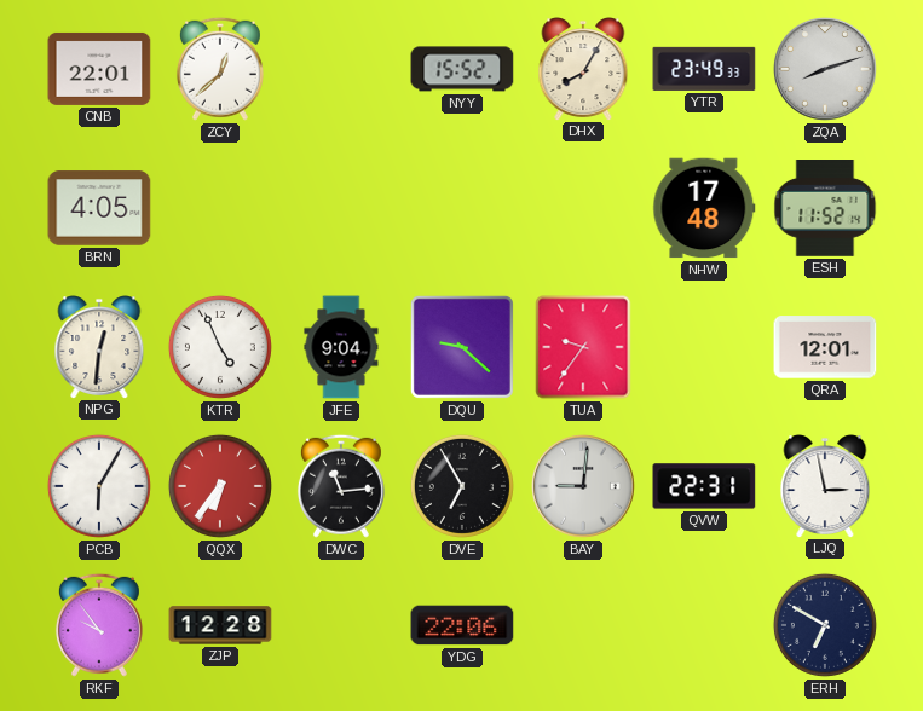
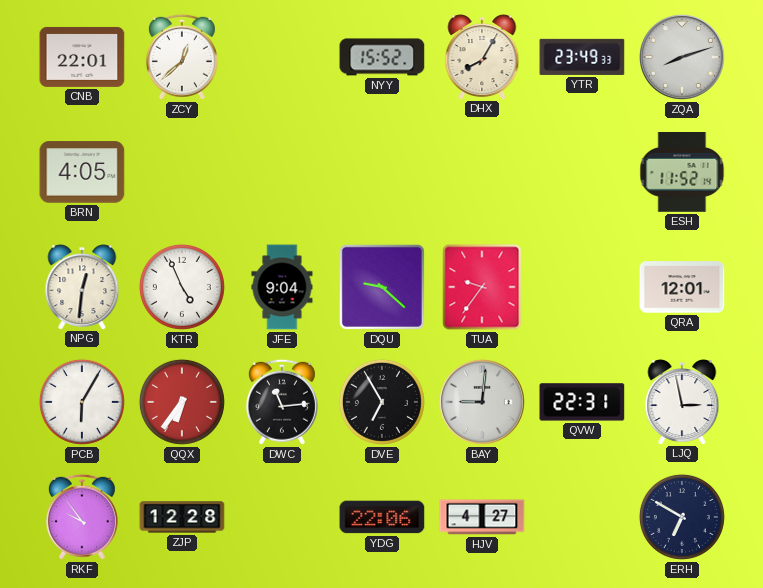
NHW: 17:48 -> none
HJV: none -> 4:27
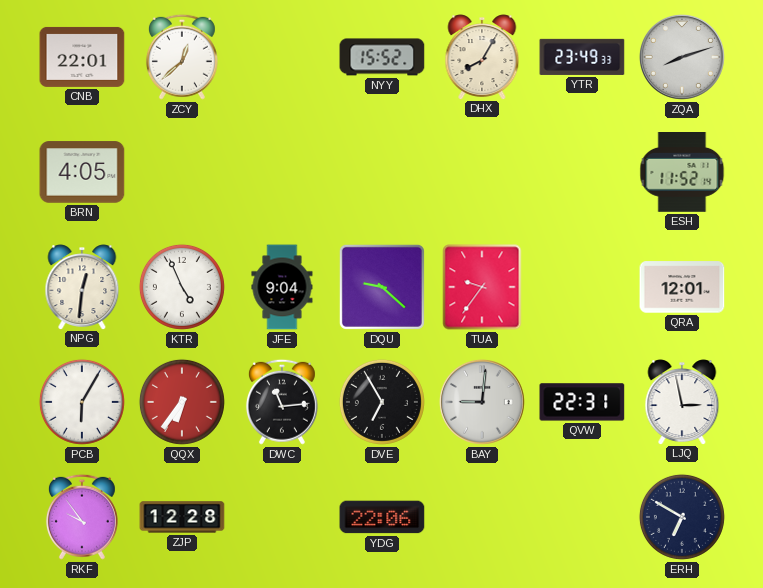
HJV: 4:27 -> none
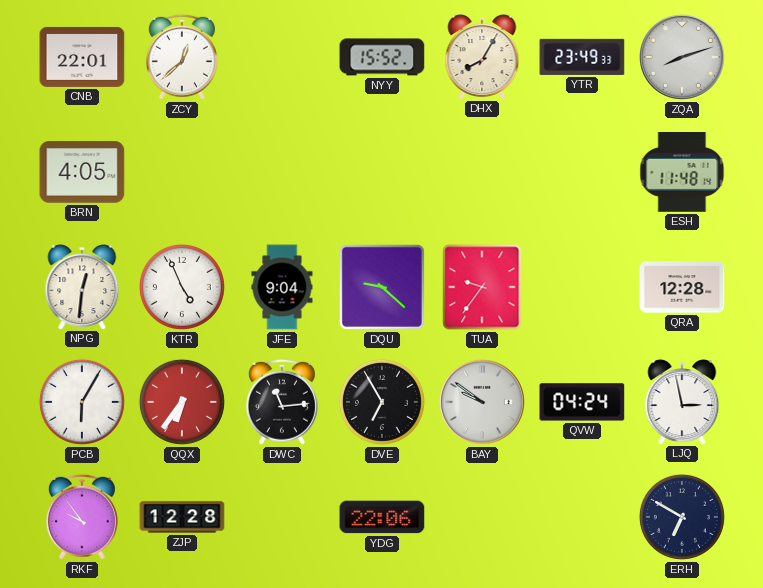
ESH: 11:52 -> 11:48
QRA: 12:01 -> 12:28
BAY: 9:01 -> 9:51
QVW: 22:31 -> 04:24
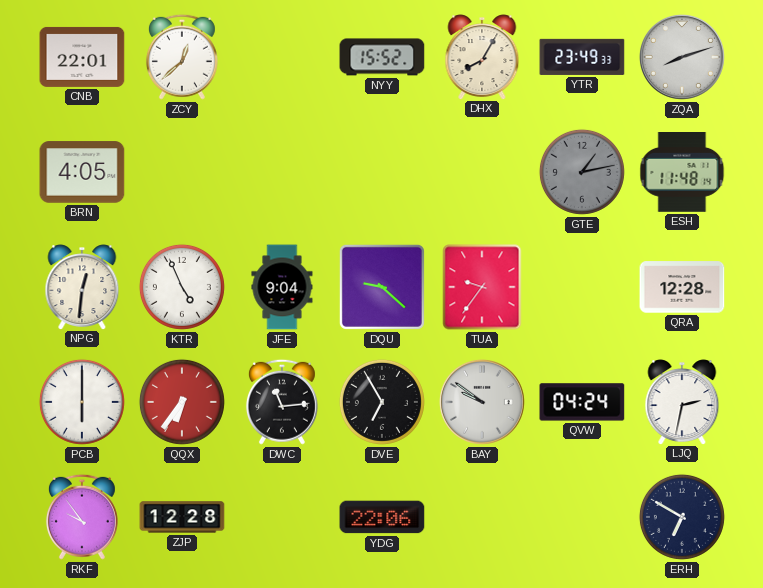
GTE: none -> 1:13
PCB: 6:05 -> 6:00
LJQ: 2:58 -> 2:32
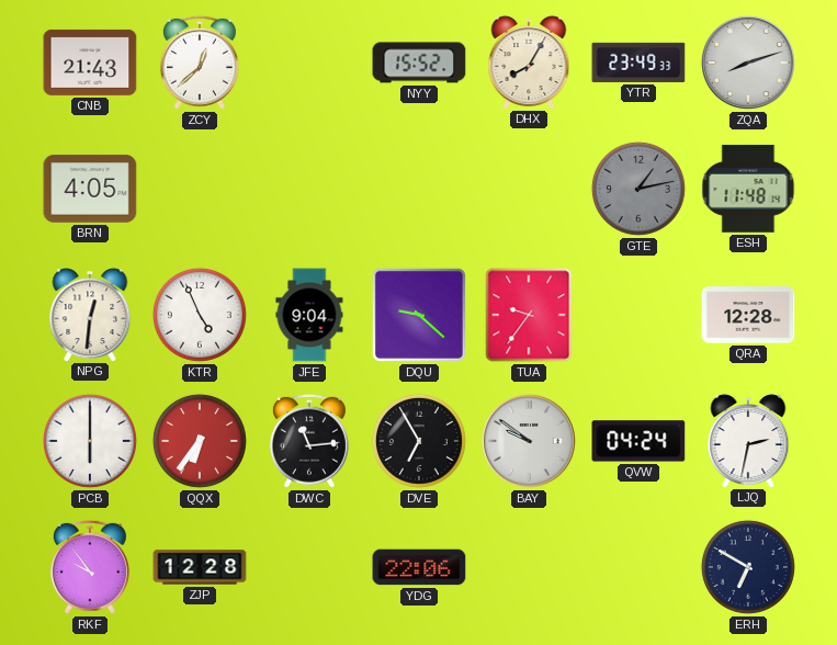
CNB: 22:01 -> 21:43
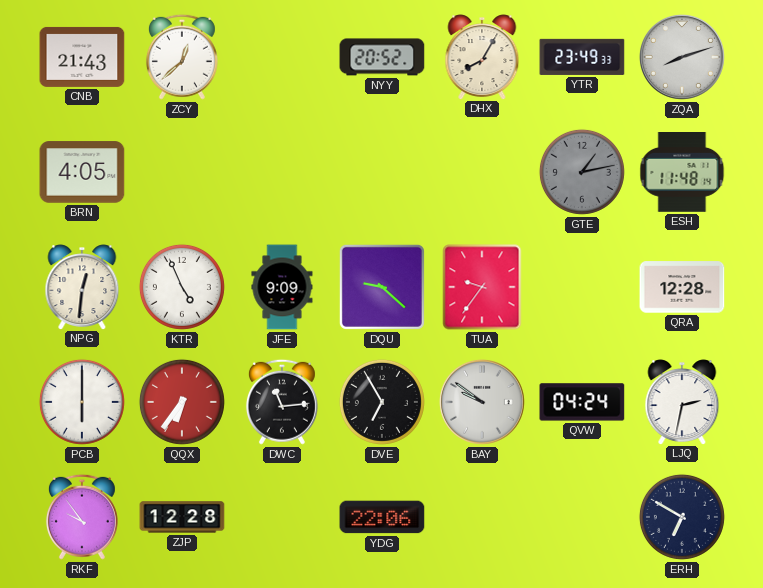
NYY: 15:52 -> 20:52
JFE: 9:04 -> 9:09
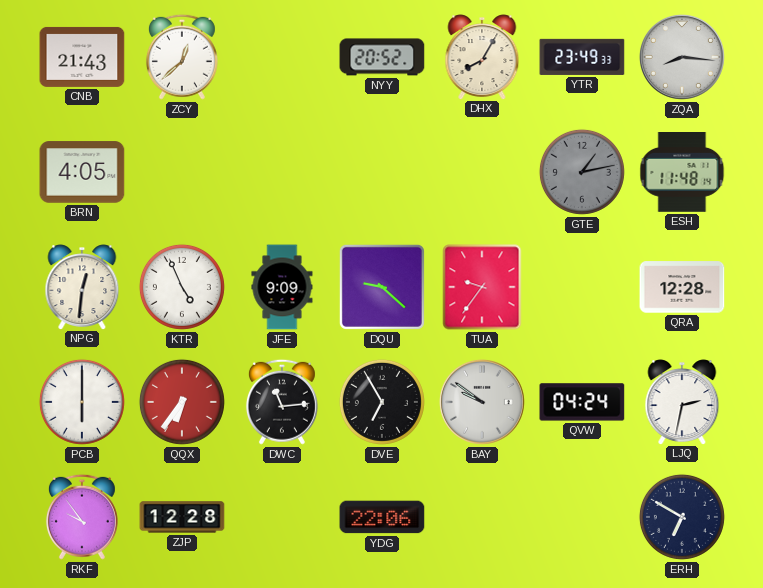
ZQA: 8:12 -> 8:16
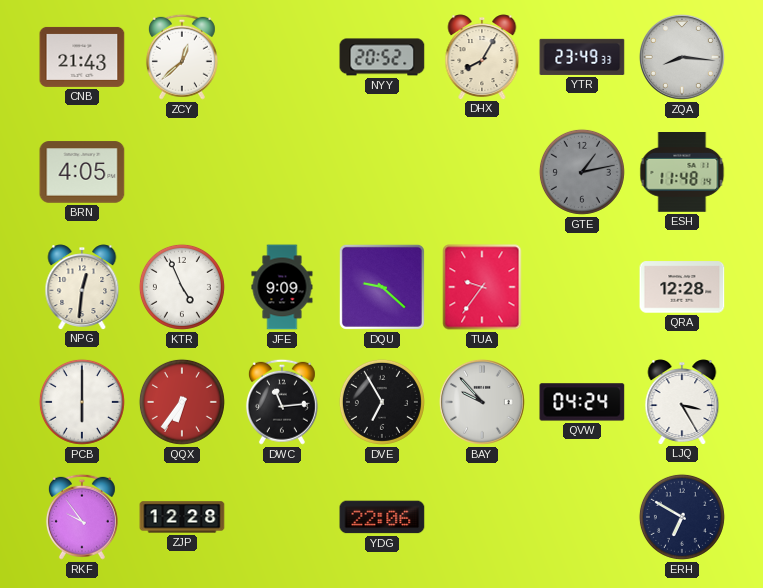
BAY: 9:51 -> 9:53
LJQ: 2:32 -> 3:25
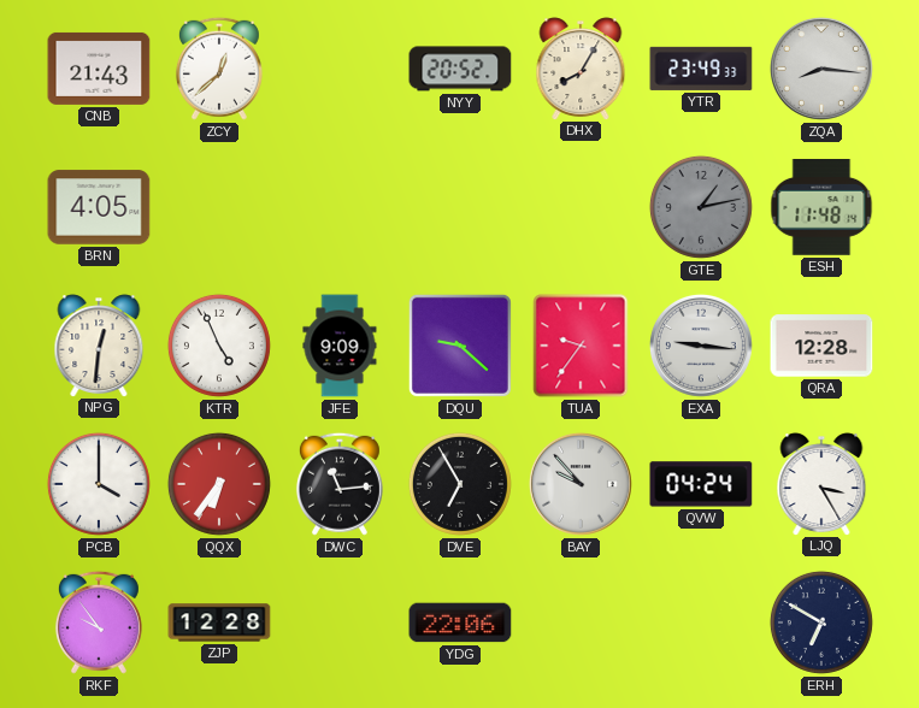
EXA: none -> 9:16
PCB: 6:00 -> 4:00
